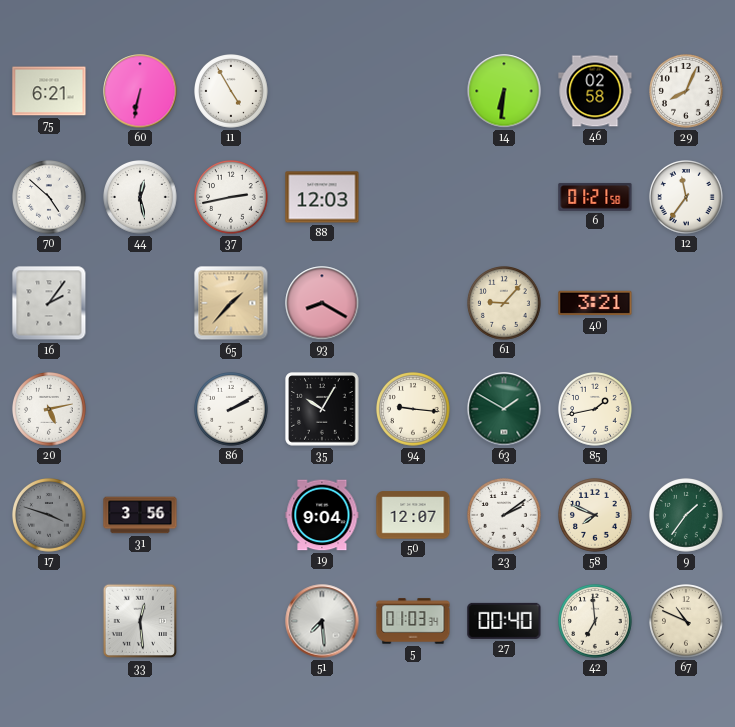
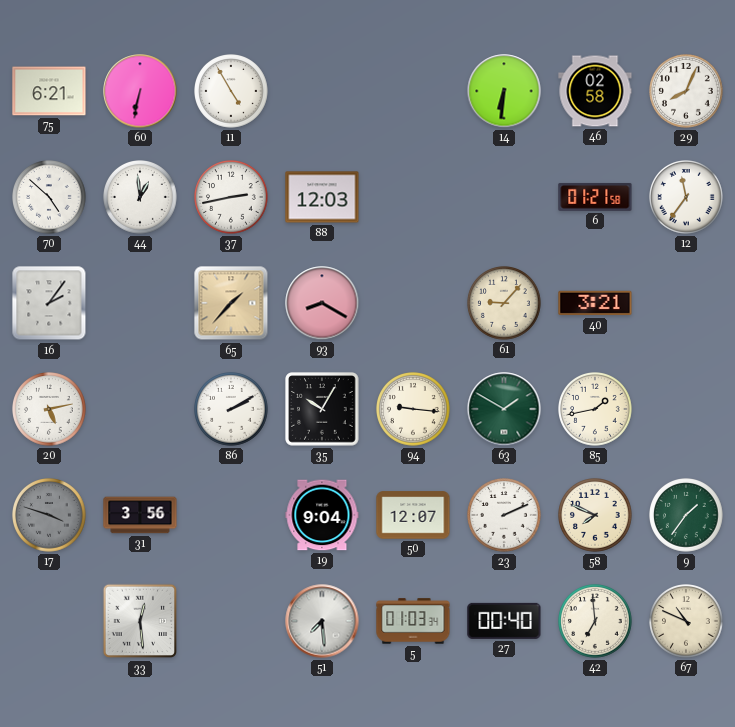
44: 12:28 -> 12:59
23: 2:09 -> 2:11
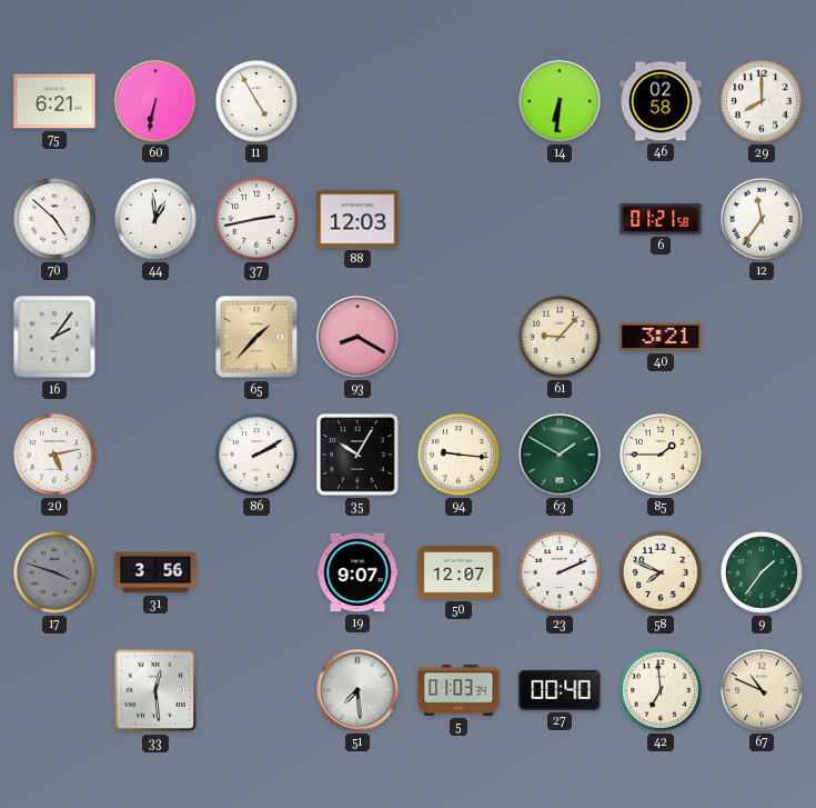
29: 8:04 -> 8:00
85: 1:43 -> 1:45
19: 9:04 -> 9:07
